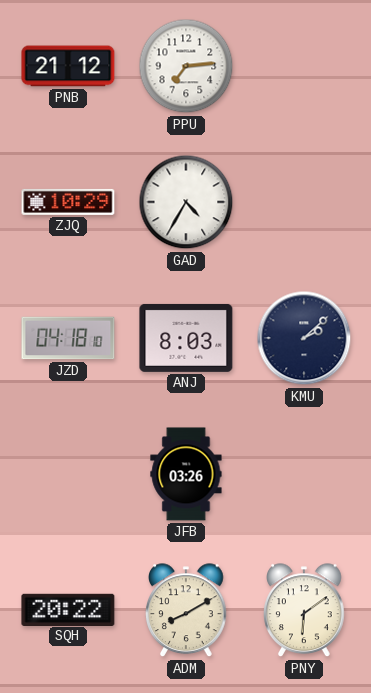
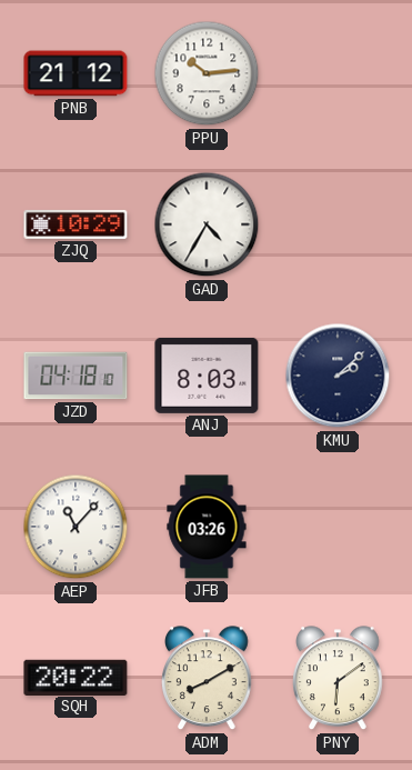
PPU: 7:14 -> 10:14
AEP: none -> 11:07
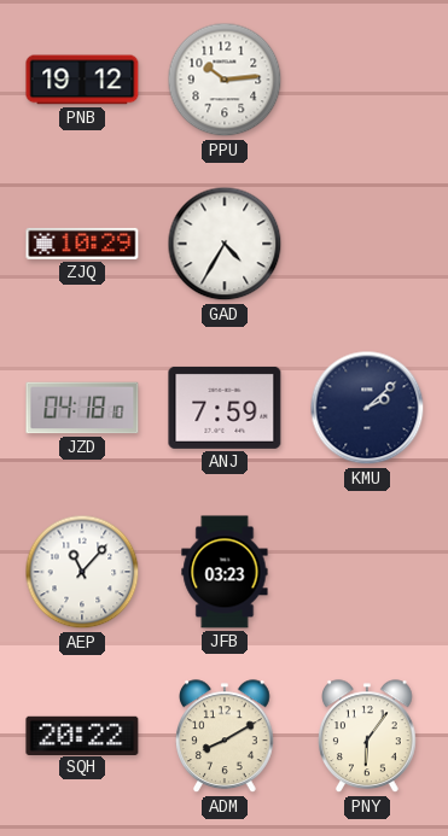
PNB: 21:12 -> 19:12
ANJ: 8:03 -> 7:59
JFB: 03:26 -> 03:23
PNY: 6:09 -> 6:06
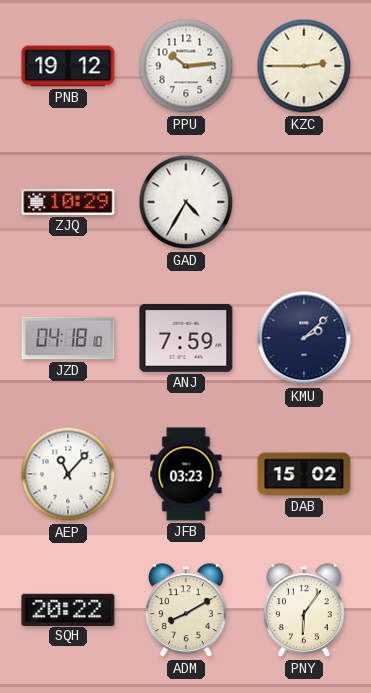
KZC: none -> 2:45
DAB: none -> 15:02
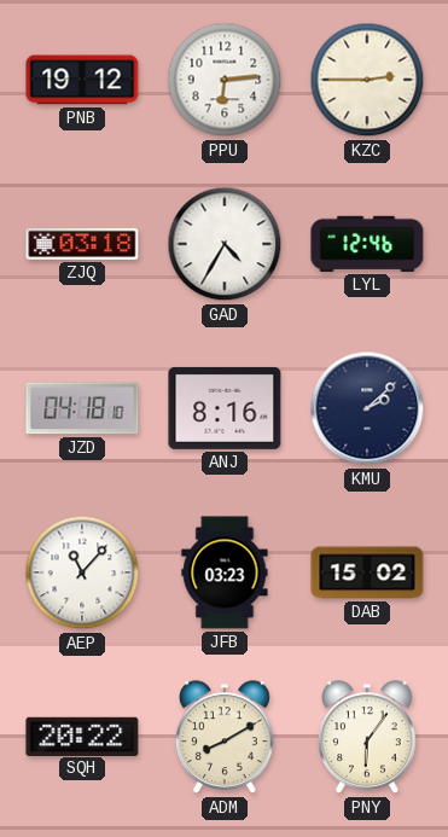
PPU: 10:14 -> 6:14
ZJQ: 10:29 -> 03:18
LYL: none -> 12:46
ANJ: 7:59 -> 8:16
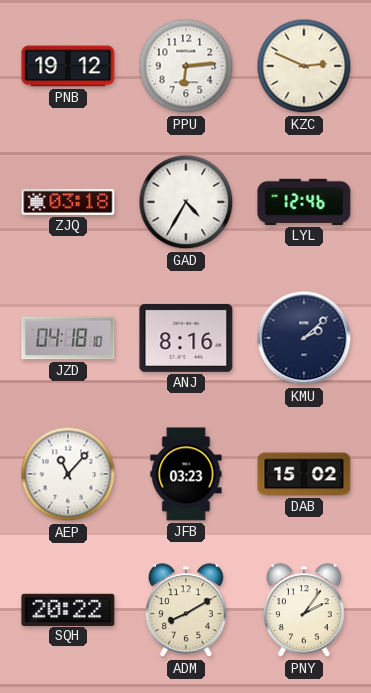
KZC: 2:45 -> 2:49
PNY: 6:06 -> 2:06
